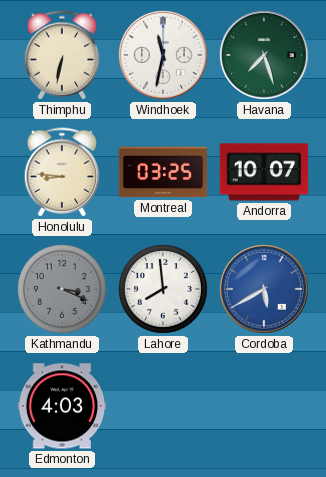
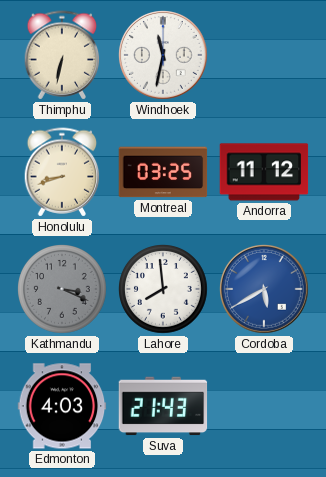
Havana: 7:27 -> none
Honolulu: 8:46 -> 8:42
Andorra: 10:07 -> 11:12
Suva: none -> 21:43
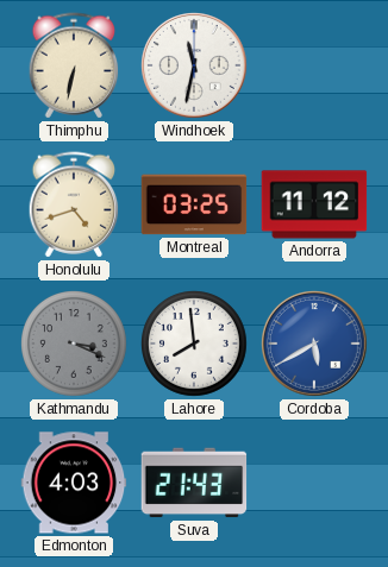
Honolulu: 8:42 -> 4:42
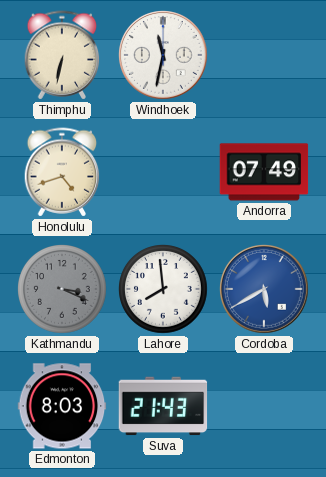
Montreal: 03:25 -> none
Andorra: 11:12 -> 07:49
Edmonton: 4:03 -> 8:03
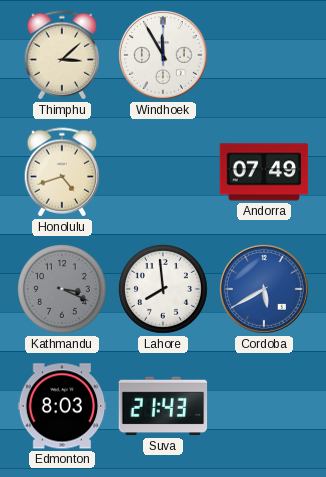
Thimphu: 6:32 -> 3:08
Windhoek: 11:32 -> 11:55
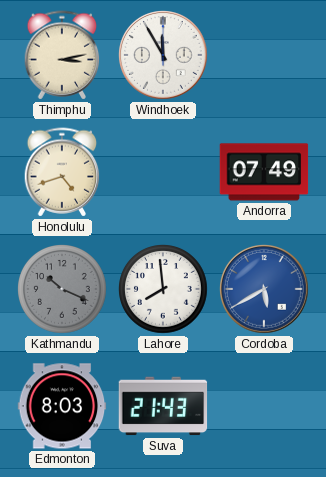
Thimphu: 3:08 -> 3:13
Kathmandu: 3:19 -> 10:19
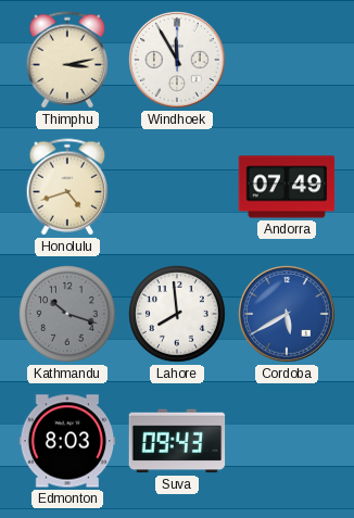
Kathmandu: 10:19 -> 10:18
Suva: 21:43 -> 09:43
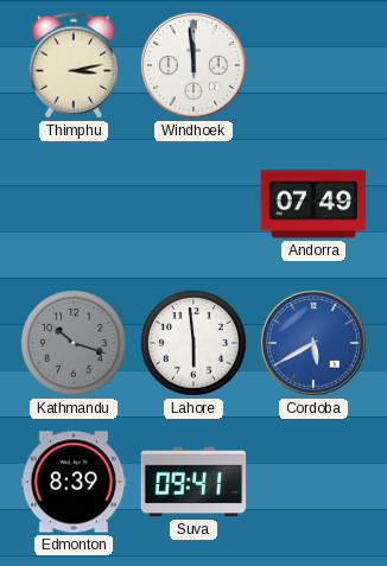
Windhoek: 11:55 -> 11:59
Honolulu: 4:42 -> none
Lahore: 7:59 -> 5:59
Edmonton: 8:03 -> 8:39
Suva: 09:43 -> 09:41
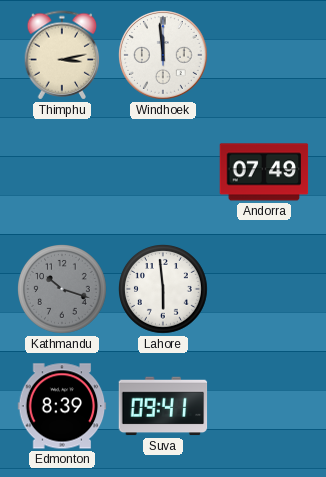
Cordoba: 5:40 -> none
